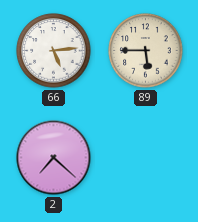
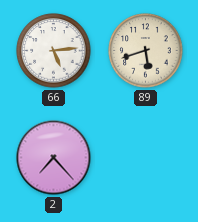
89: 5:45 -> 5:42
2: 7:22 -> 7:23
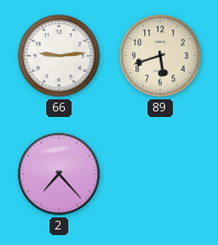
66: 5:14 -> 9:14
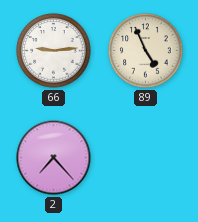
89: 5:42 -> 4:56
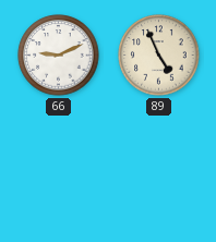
66: 9:14 -> 9:11
2: 7:23 -> none
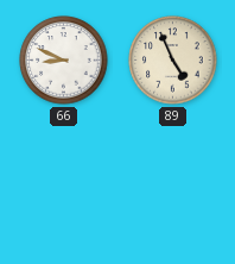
66: 9:11 -> 8:49
